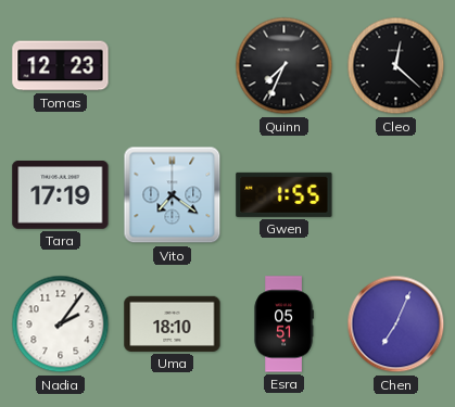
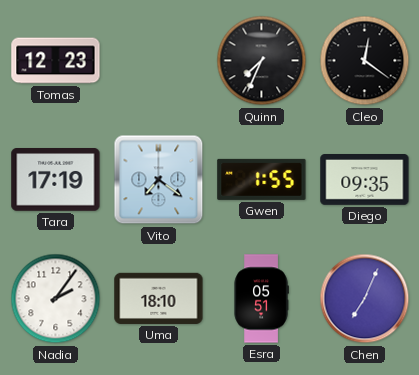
Cleo: 12:22 -> 12:21
Diego: none -> 09:35
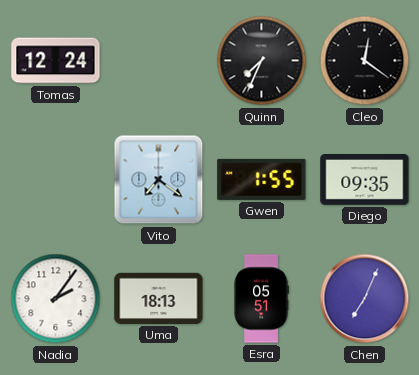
Tomas: 12:23 -> 12:24
Tara: 17:19 -> none
Uma: 18:10 -> 18:13
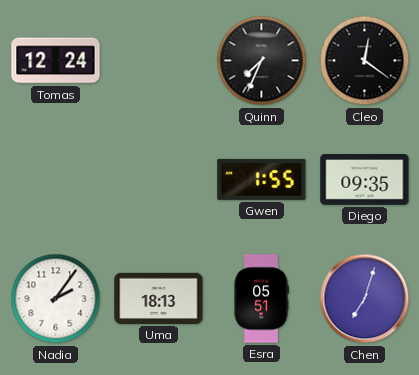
Vito: 7:21 -> none
Chen: 7:04 -> 7:03
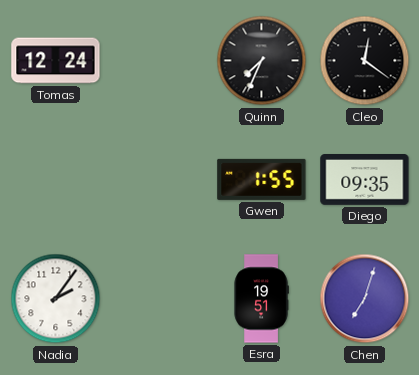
Uma: 18:13 -> none
Esra: 05:51 -> 19:51
